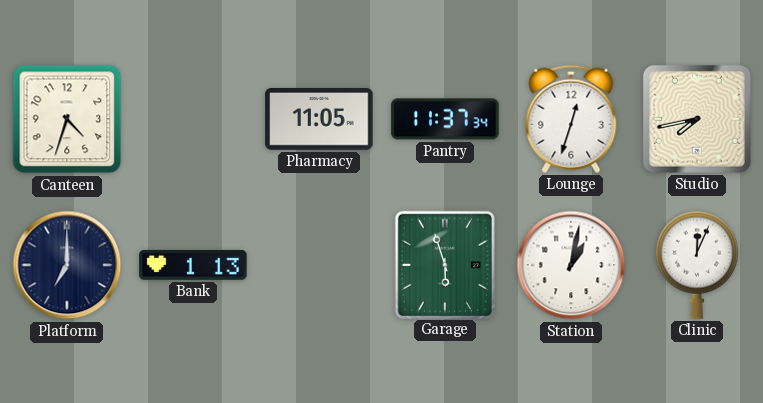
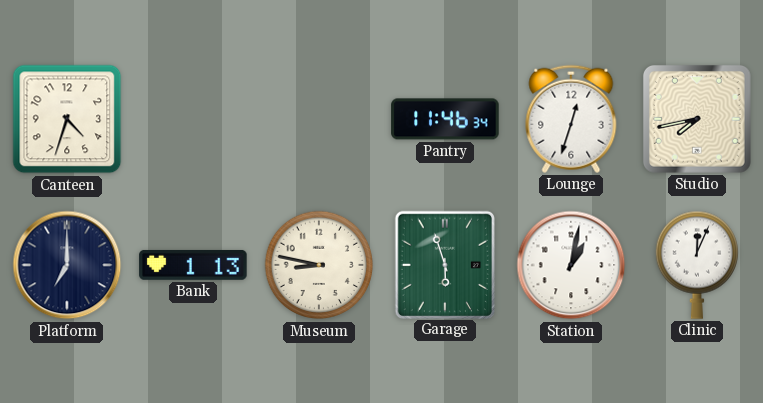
Pharmacy: 11:05 -> none
Pantry: 11:37 -> 11:46
Museum: none -> 8:47
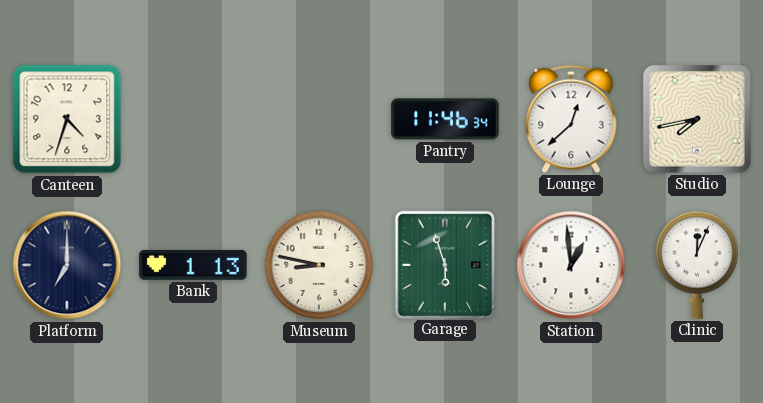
Lounge: 12:33 -> 12:38
Station: 1:02 -> 12:59
